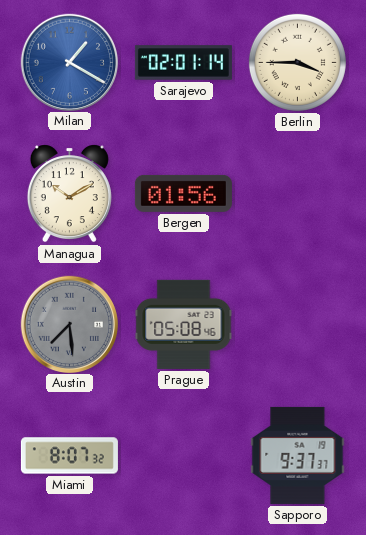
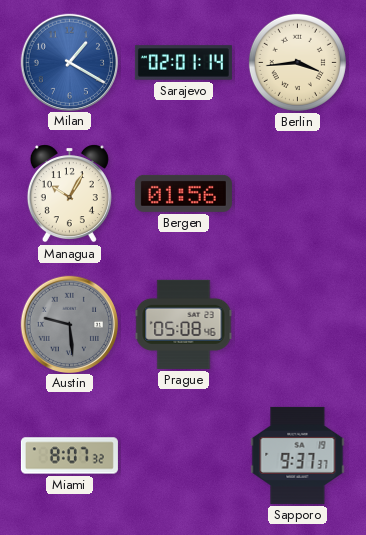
Berlin: 3:45 -> 3:44
Managua: 10:10 -> 10:05
Austin: 7:29 -> 9:29
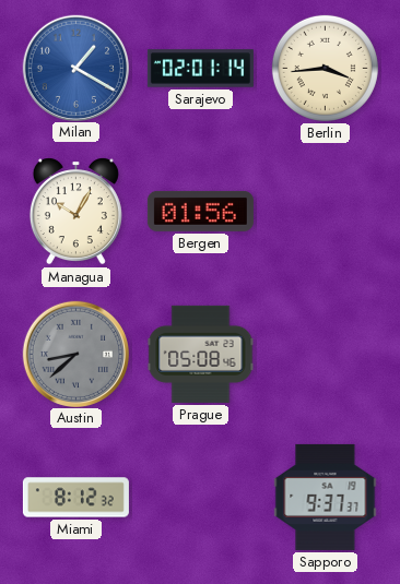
Austin: 9:29 -> 8:38
Miami: 8:07 -> 8:12
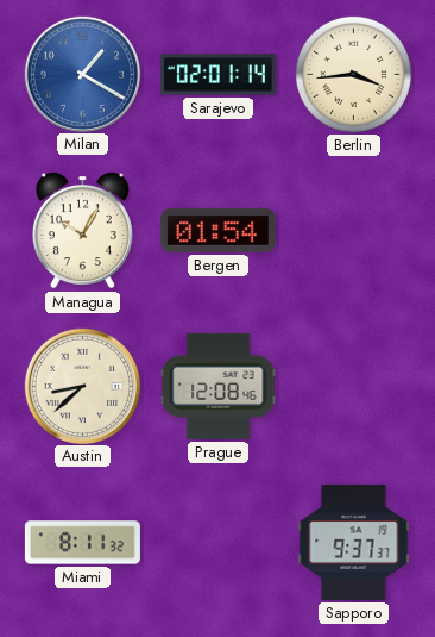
Bergen: 01:56 -> 01:54
Austin dial: grey -> cream
Prague: 05:08 -> 12:08
Miami: 8:12 -> 8:11
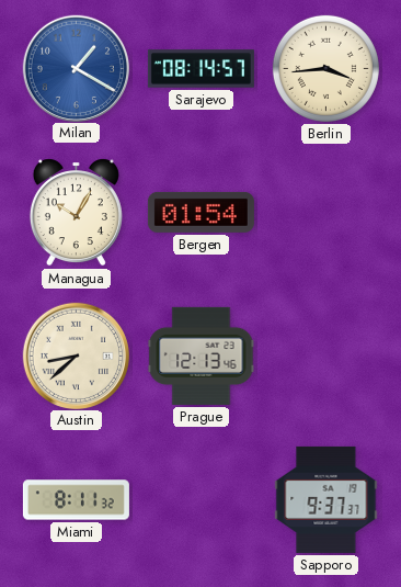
Sarajevo: 02:01 -> 08:14
Prague: 12:08 -> 12:13
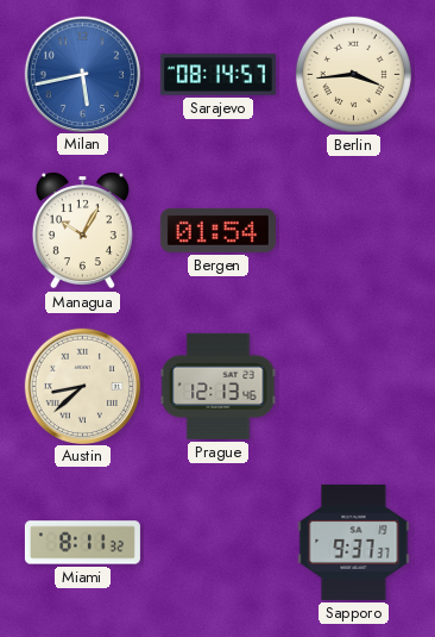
Milan: 1:20 -> 5:43
